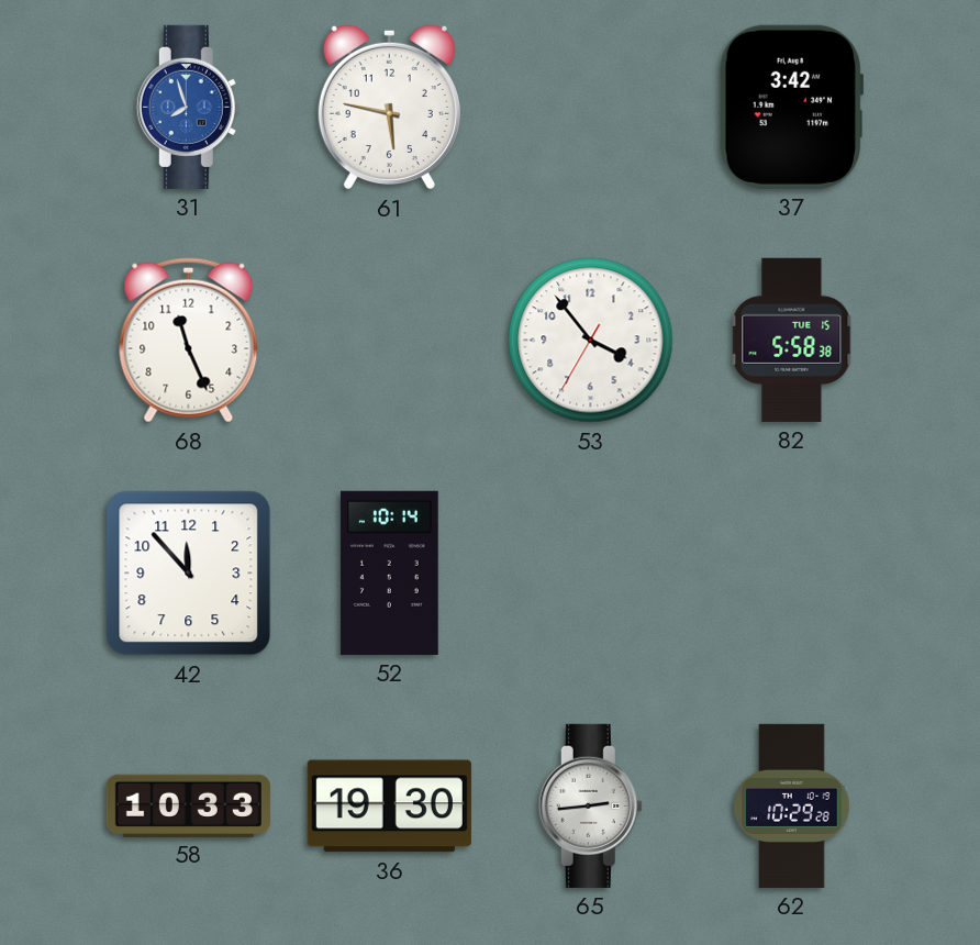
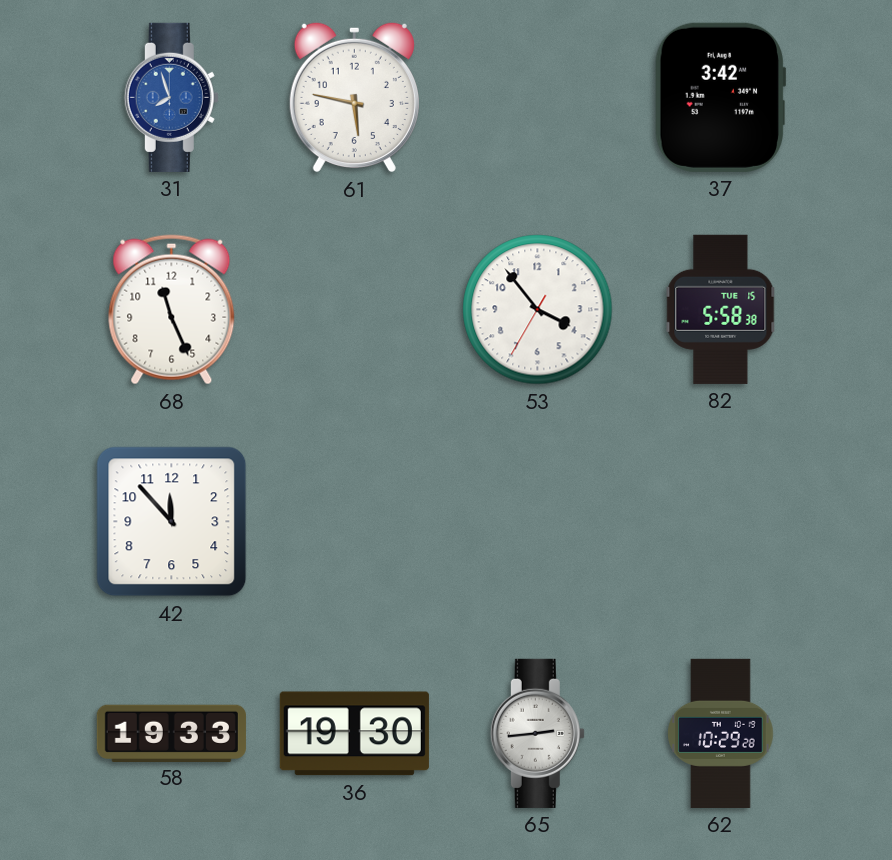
52: 10:14 -> none
58: 10:33 -> 19:33
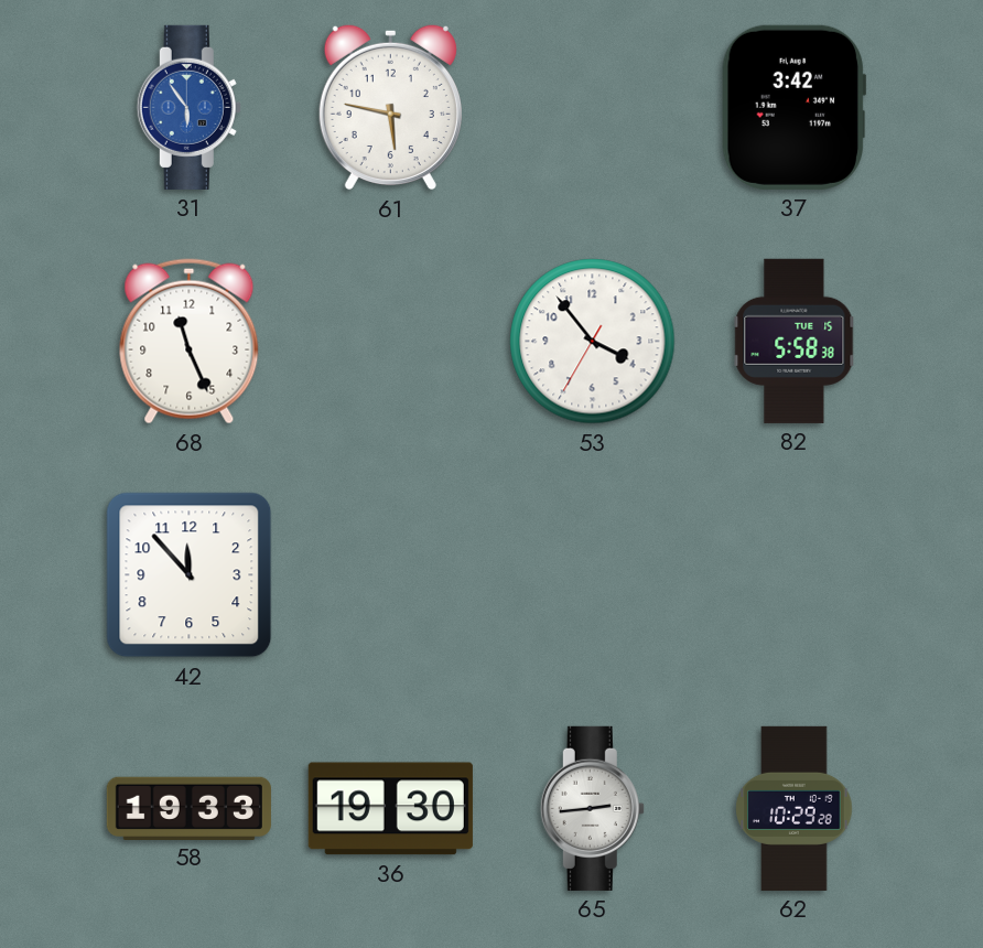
31: 7:57 -> 5:54
